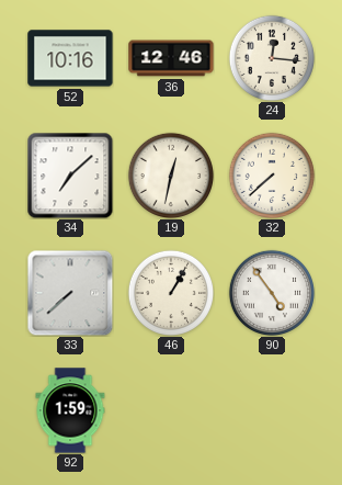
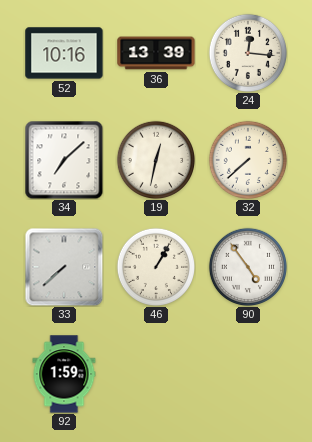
36: 12:46 -> 13:39
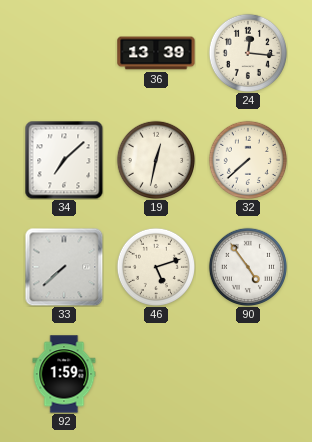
52: 10:16 -> none
46: 1:05 -> 5:12
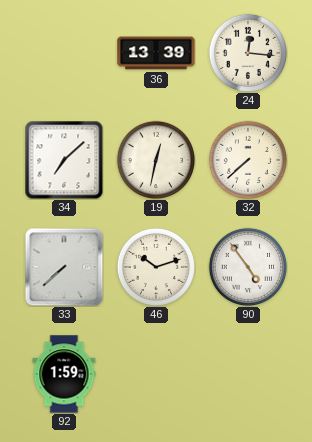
46: 5:12 -> 10:12
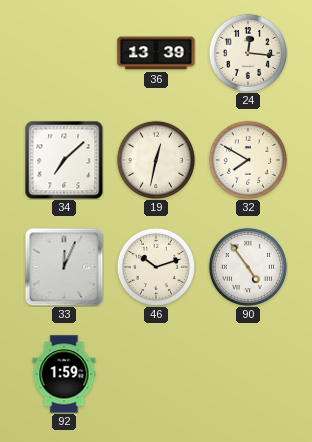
32: 7:38 -> 7:50
33: 7:38 -> 12:04
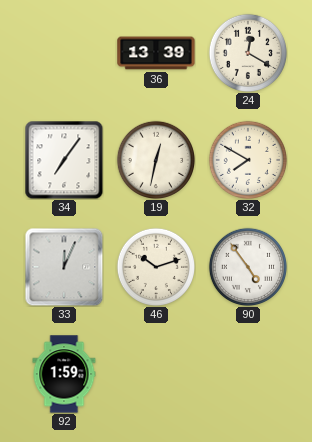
24: 12:16 -> 12:20
34: 7:08 -> 7:06
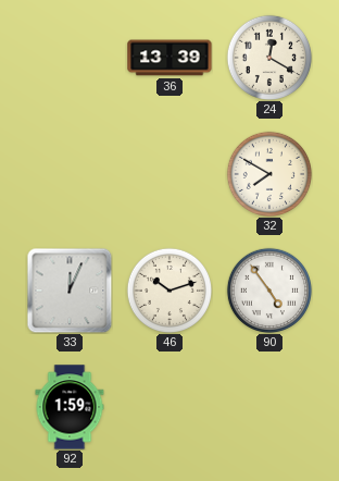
34: 7:06 -> none
19: 12:32 -> none
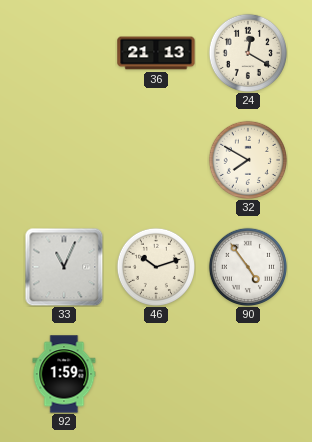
36: 13:39 -> 21:13
33: 12:04 -> 11:04
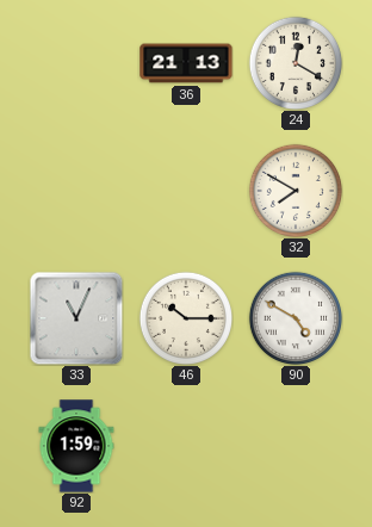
46: 10:12 -> 10:15
90: 4:54 -> 4:50
